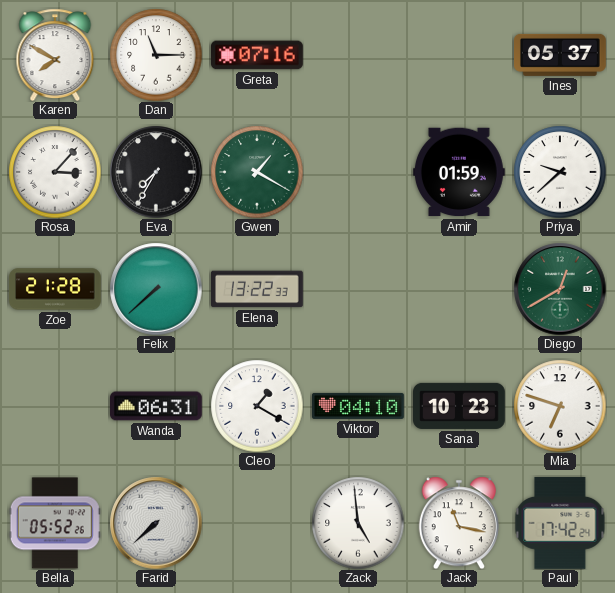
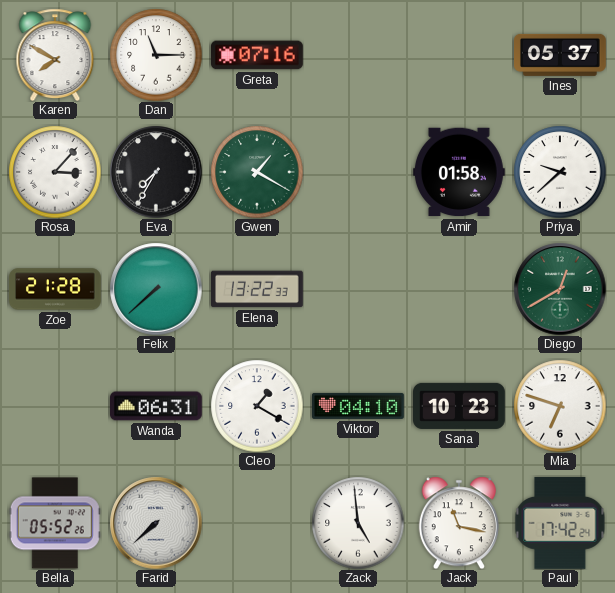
Amir: 01:59 -> 01:58
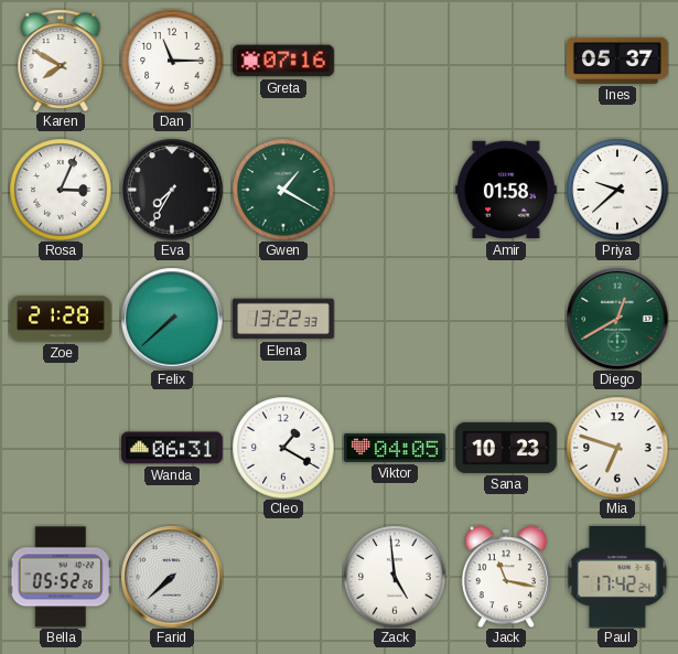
Rosa: 3:07 -> 3:04
Viktor: 04:10 -> 04:05
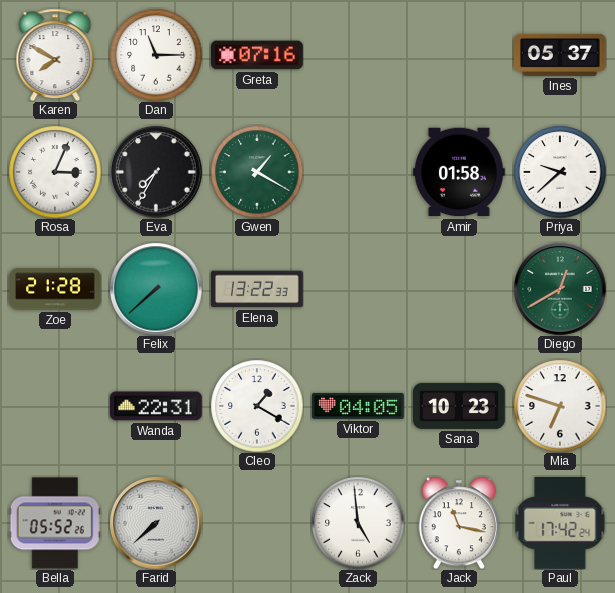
Wanda: 06:31 -> 22:31
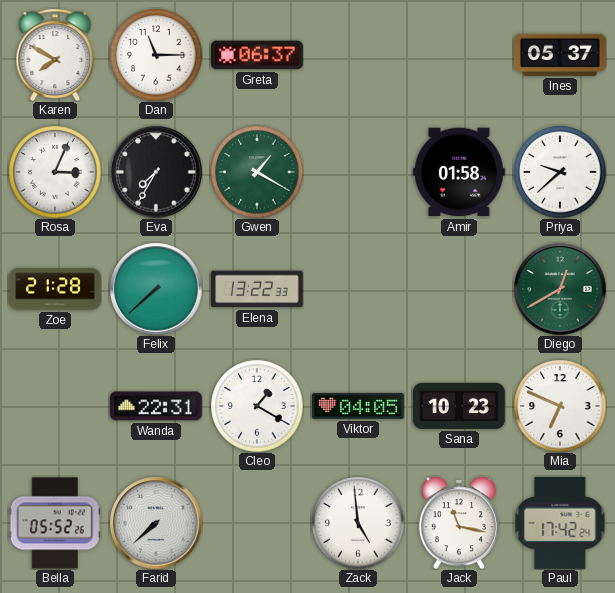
Greta: 07:16 -> 06:37
Mia: 6:48 -> 6:49
